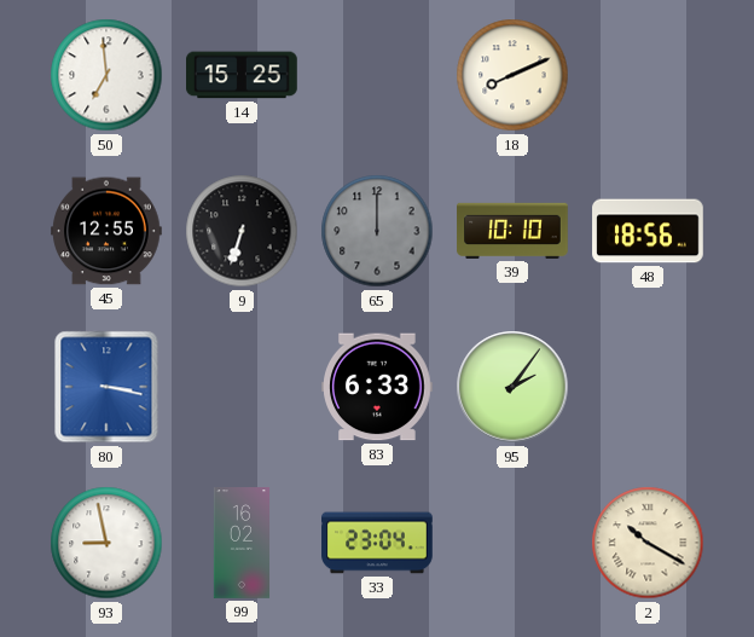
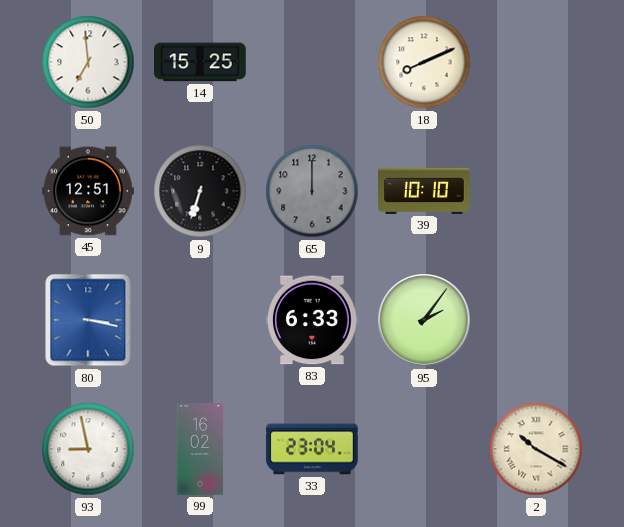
45: 12:55 -> 12:51
48: 18:56 -> none
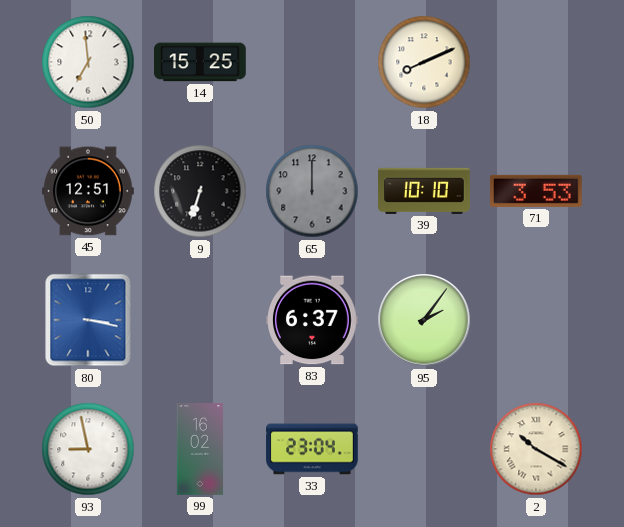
71: none -> 3:53
83: 6:33 -> 6:37
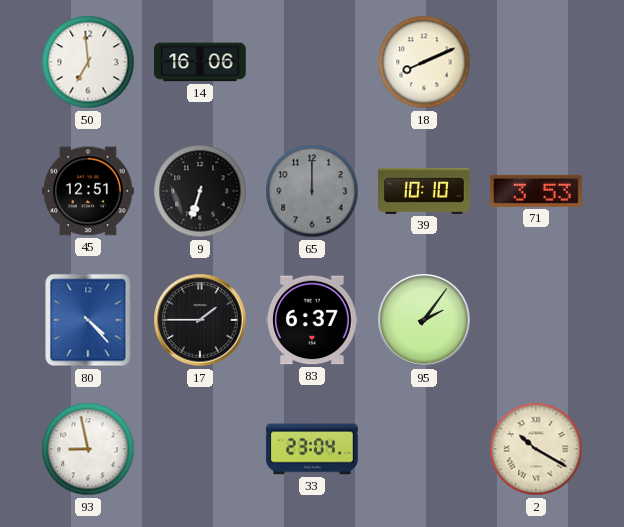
14: 15:25 -> 16:06
80: 3:17 -> 4:23
17: none -> 1:45
99: 16:02 -> none
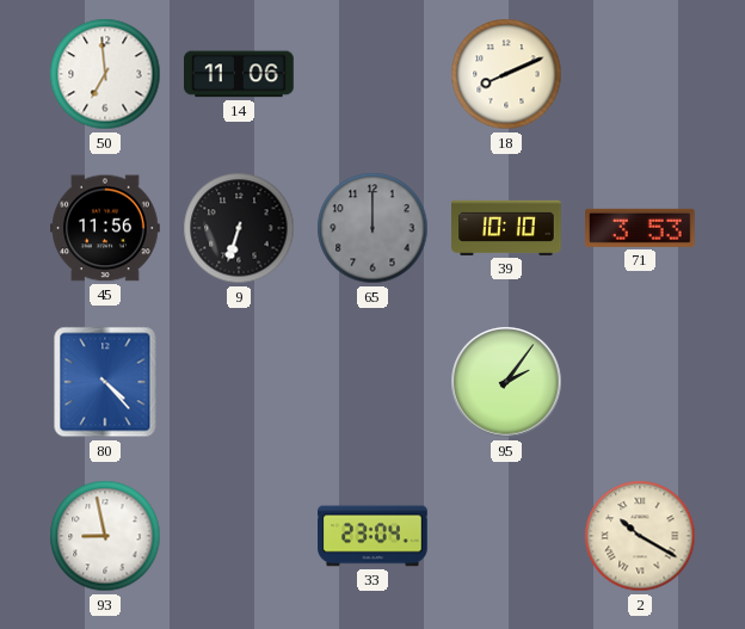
14: 16:06 -> 11:06
45: 12:51 -> 11:56
17: 1:45 -> none
83: 6:37 -> none
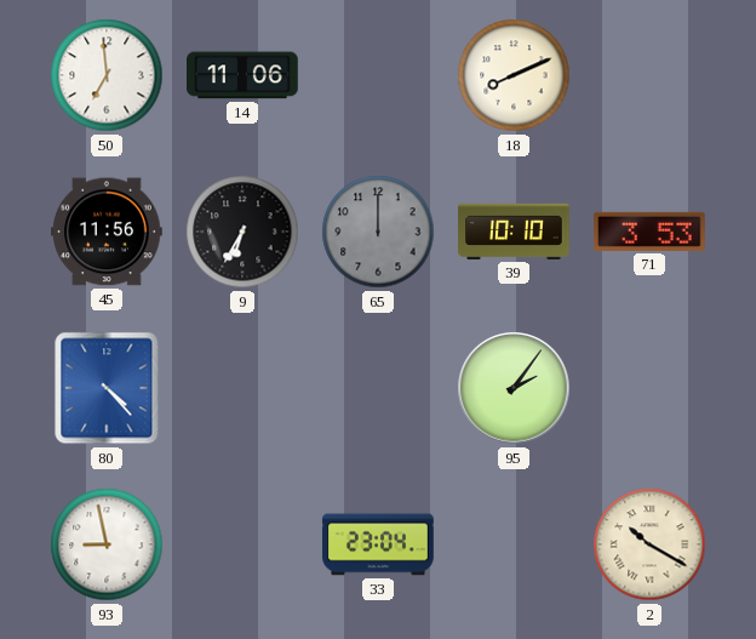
9: 6:33 -> 6:35
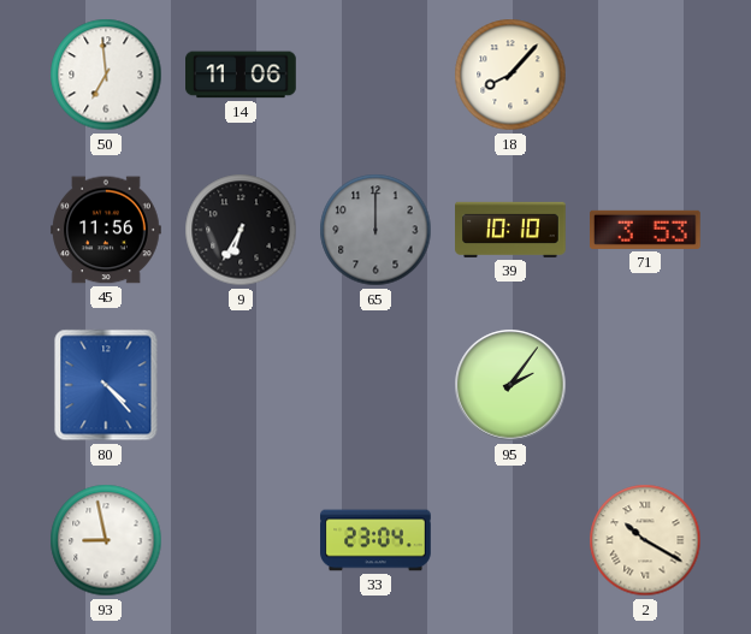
18: 8:11 -> 8:07
